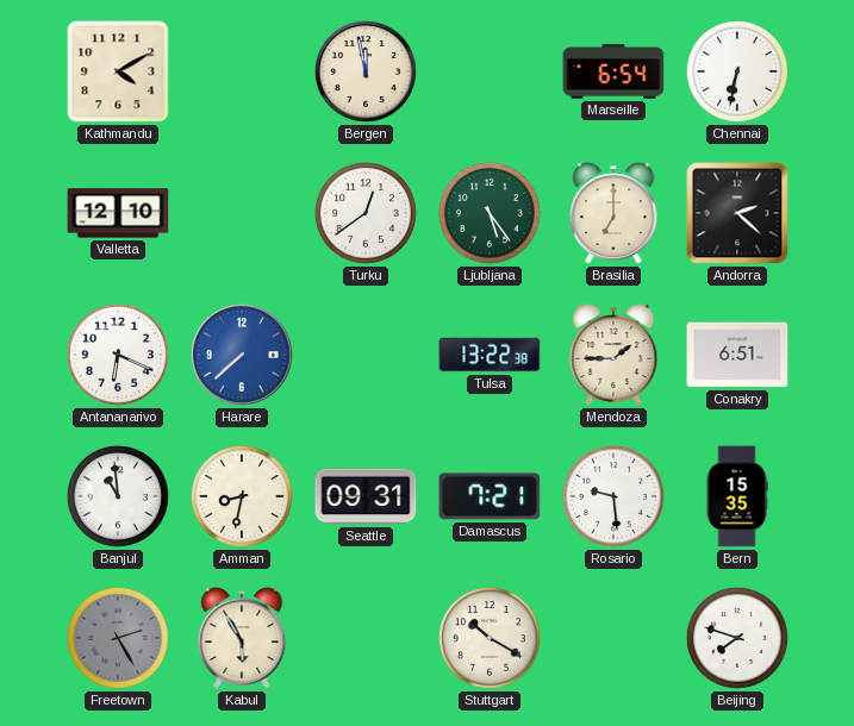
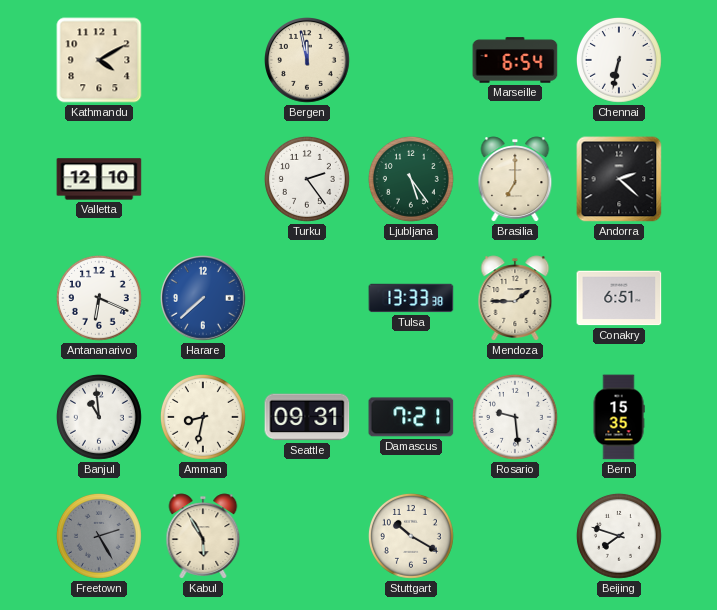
Turku: 12:39 -> 2:24
Tulsa: 13:22 -> 13:33
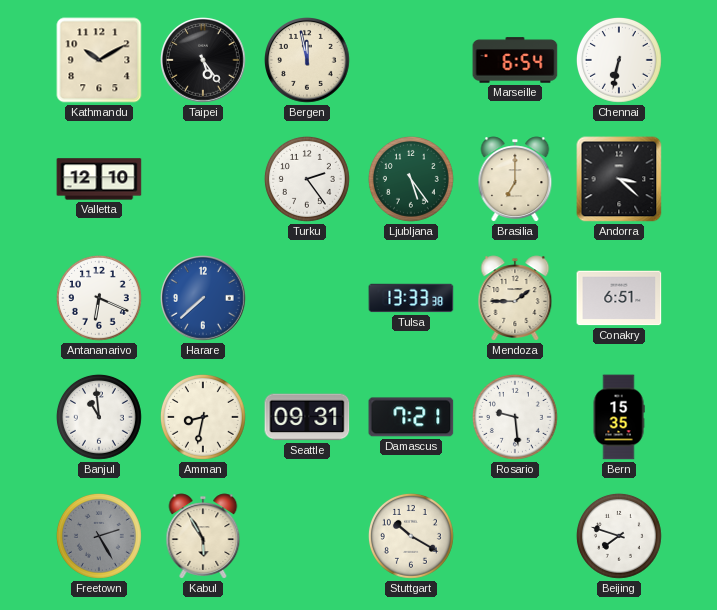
Kathmandu: 4:10 -> 10:10
Taipei: none -> 5:24
Andorra: 2:22 -> 3:22
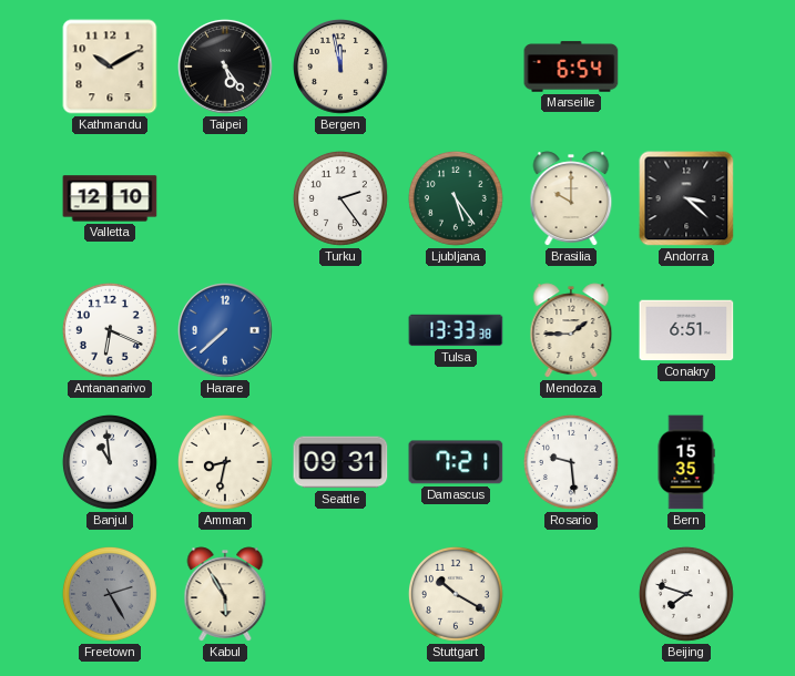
Chennai: 6:32 -> none
Brasilia: 7:00 -> 10:00
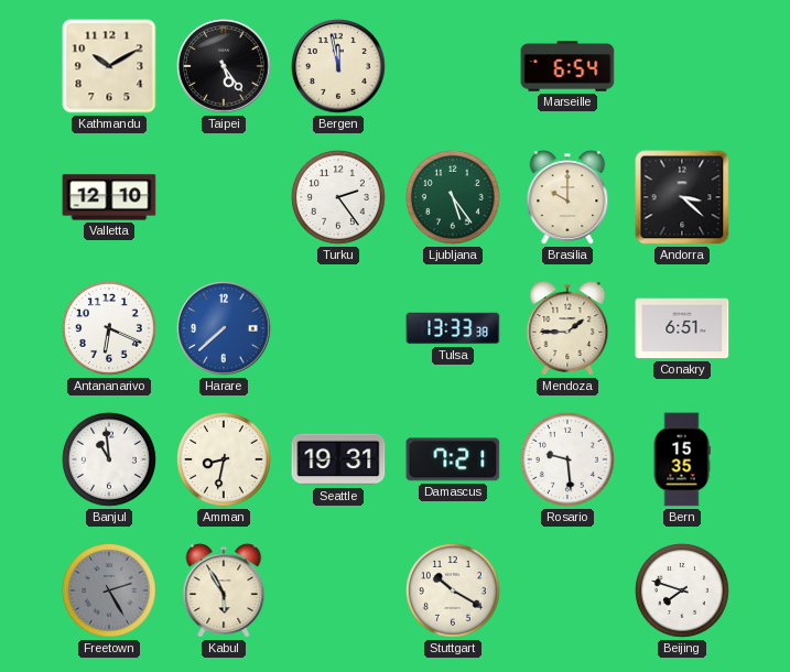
Seattle: 09:31 -> 19:31
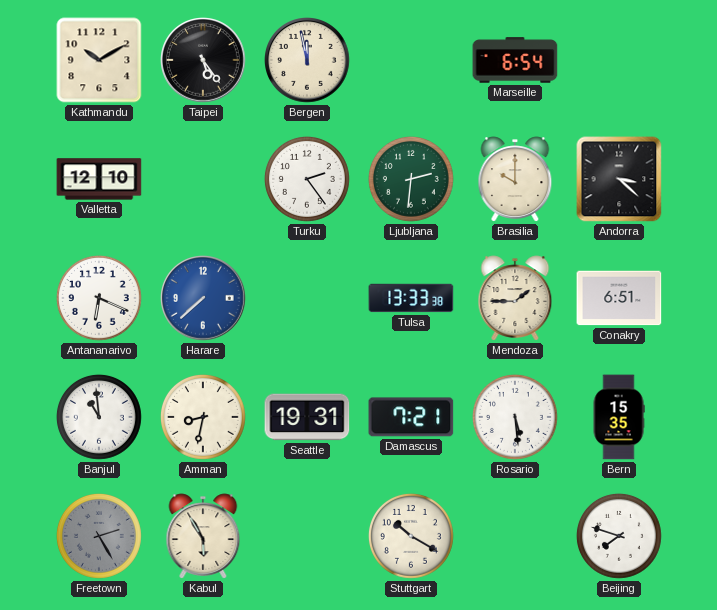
Ljubljana: 5:24 -> 2:31
Rosario: 9:29 -> 5:29
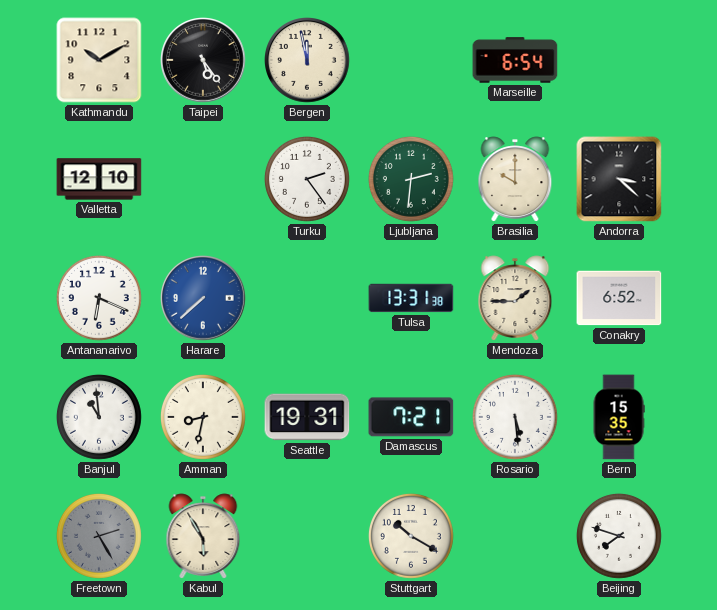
Tulsa: 13:33 -> 13:31
Conakry: 6:51 -> 6:52
